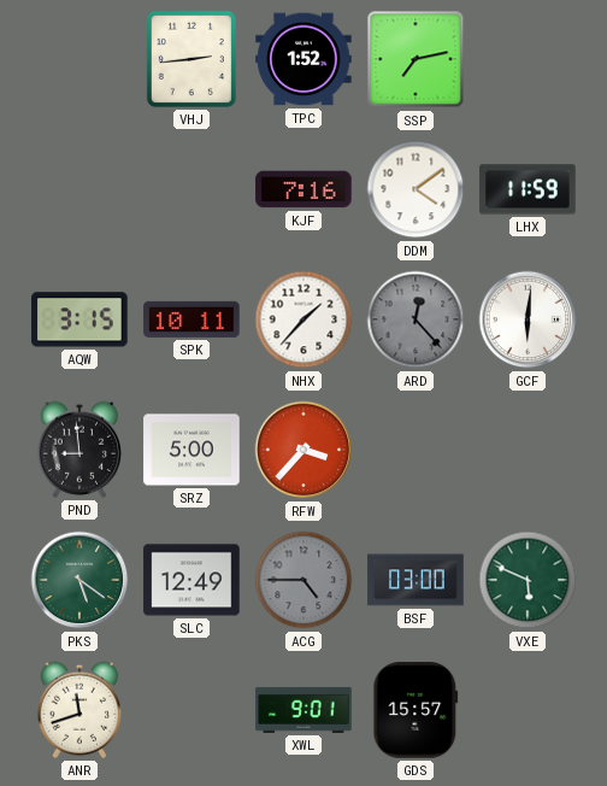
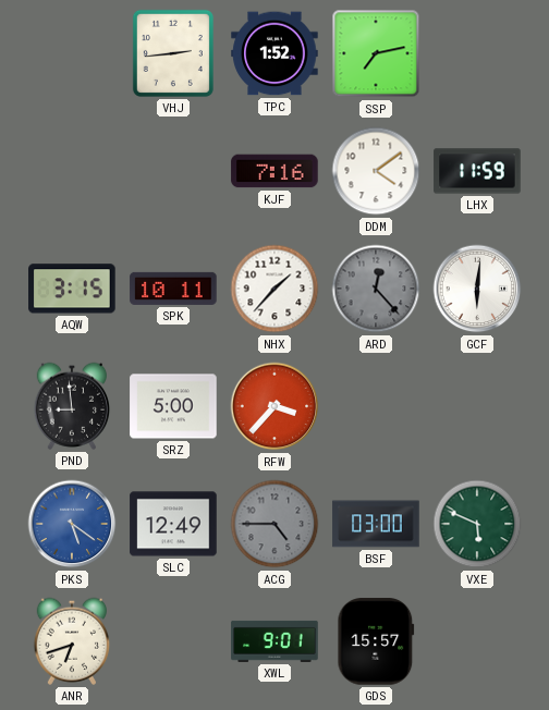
PKS dial: green -> blue
ANR: 11:42 -> 6:42
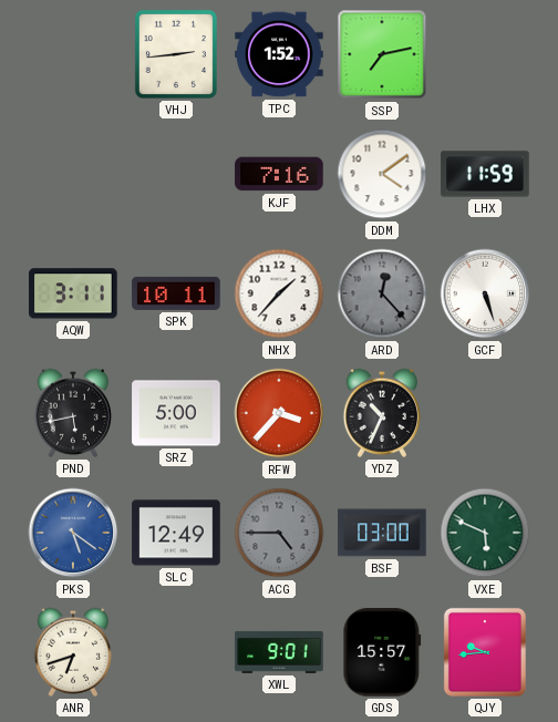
AQW: 3:15 -> 3:11
GCF: 6:01 -> 5:27
PND: 8:59 -> 5:43
YDZ: none -> 10:34
QJY: none -> 9:44
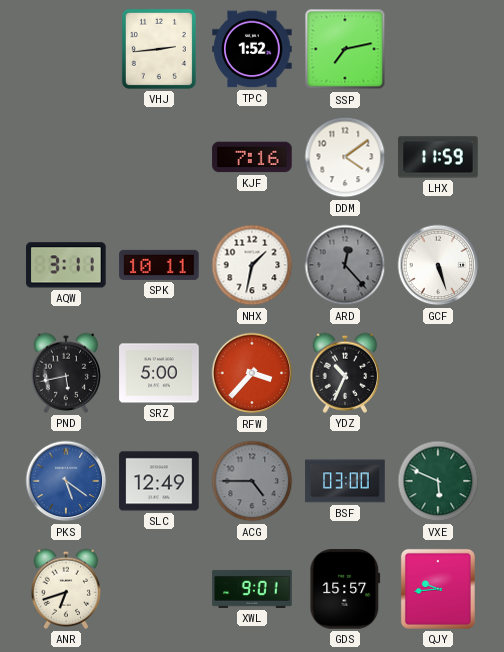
NHX: 1:37 -> 1:32
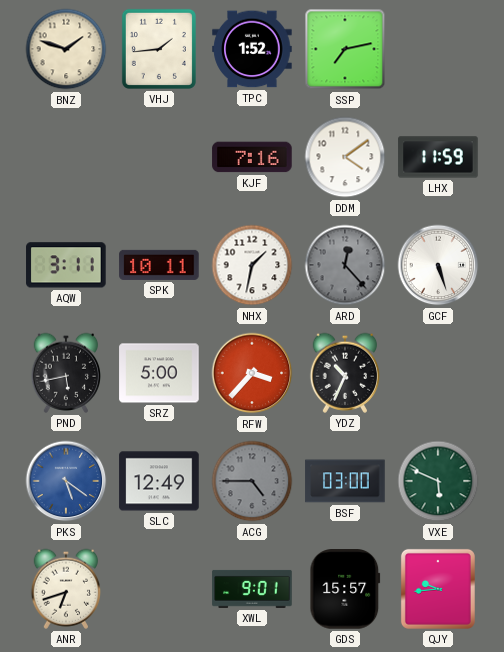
BNZ: none -> 1:48
VHJ: 2:44 -> 1:44
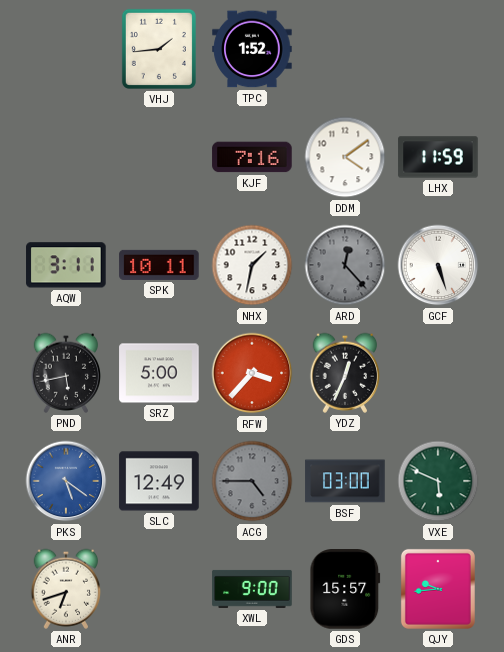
BNZ: 1:48 -> none
SSP: 7:13 -> none
YDZ: 10:34 -> 12:34
XWL: 9:01 -> 9:00
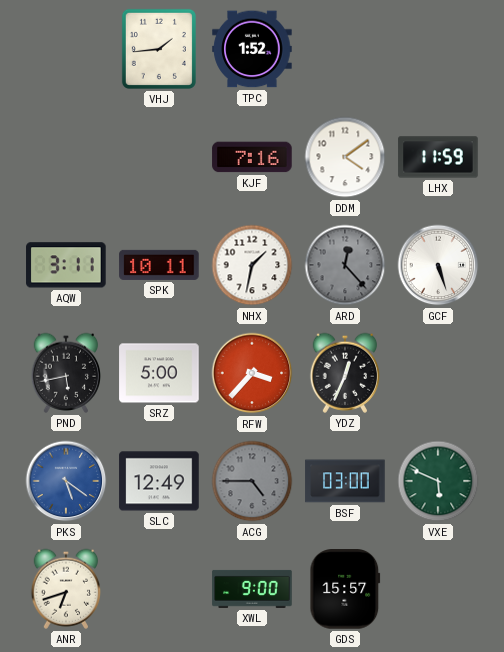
QJY: 9:44 -> none
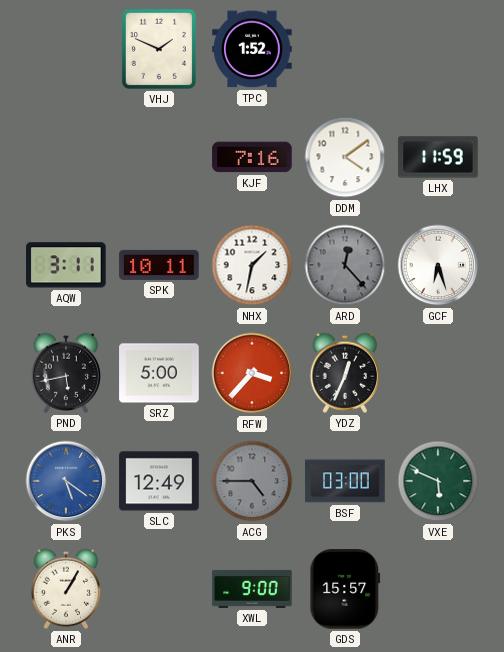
VHJ: 1:44 -> 1:49
GCF: 5:27 -> 6:27
ANR: 6:42 -> 1:05
